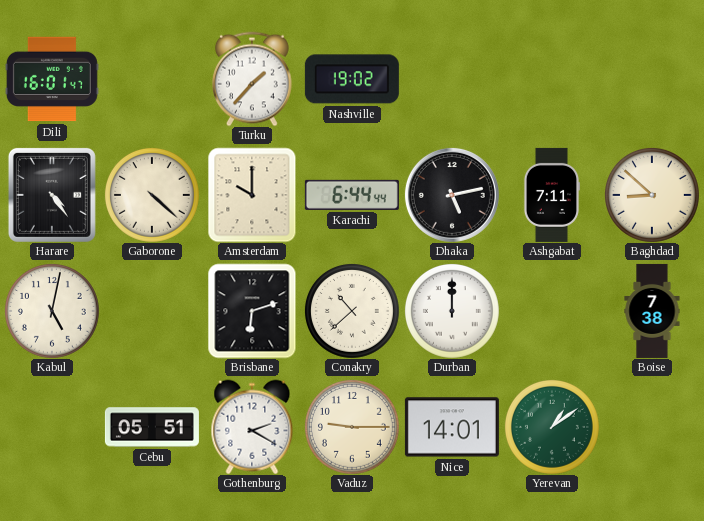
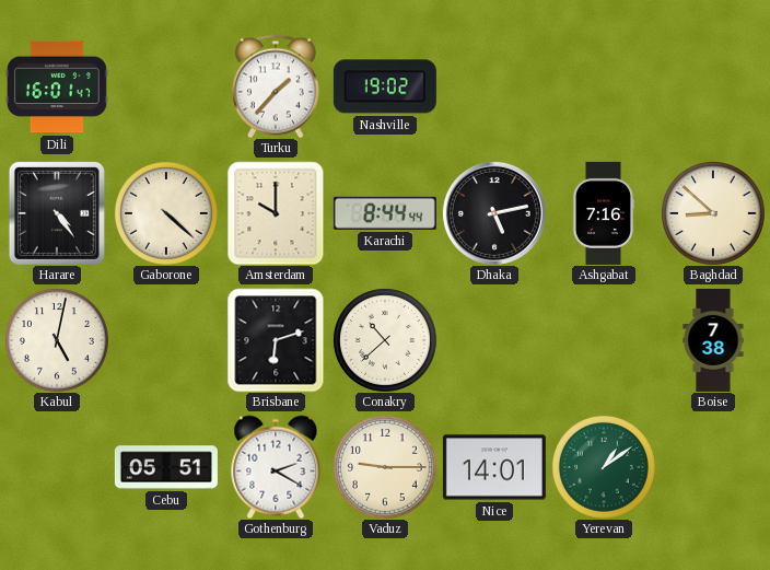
Karachi: 6:44 -> 8:44
Ashgabat: 7:11 -> 7:16
Durban: 12:00 -> none
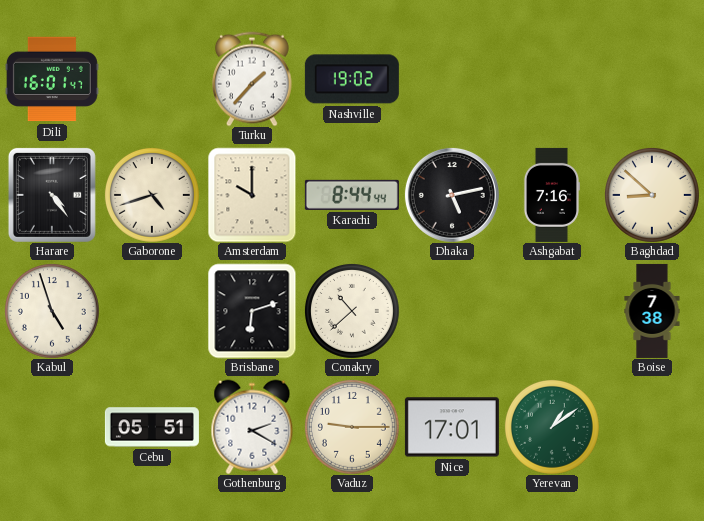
Gaborone: 4:22 -> 4:42
Kabul: 5:02 -> 4:57
Nice: 14:01 -> 17:01
